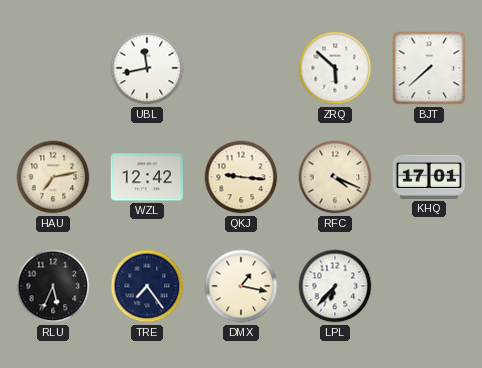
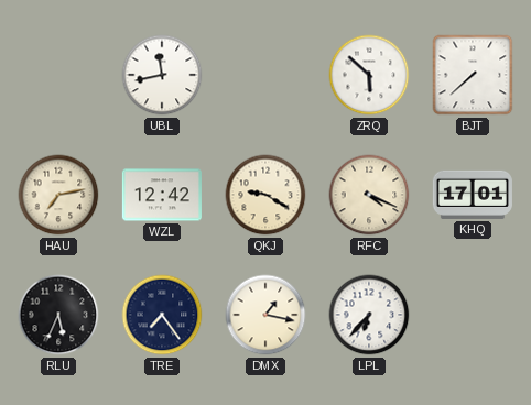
QKJ: 9:16 -> 9:20
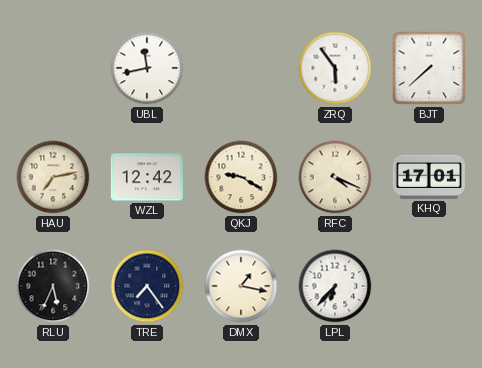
ZRQ: 5:52 -> 5:54
